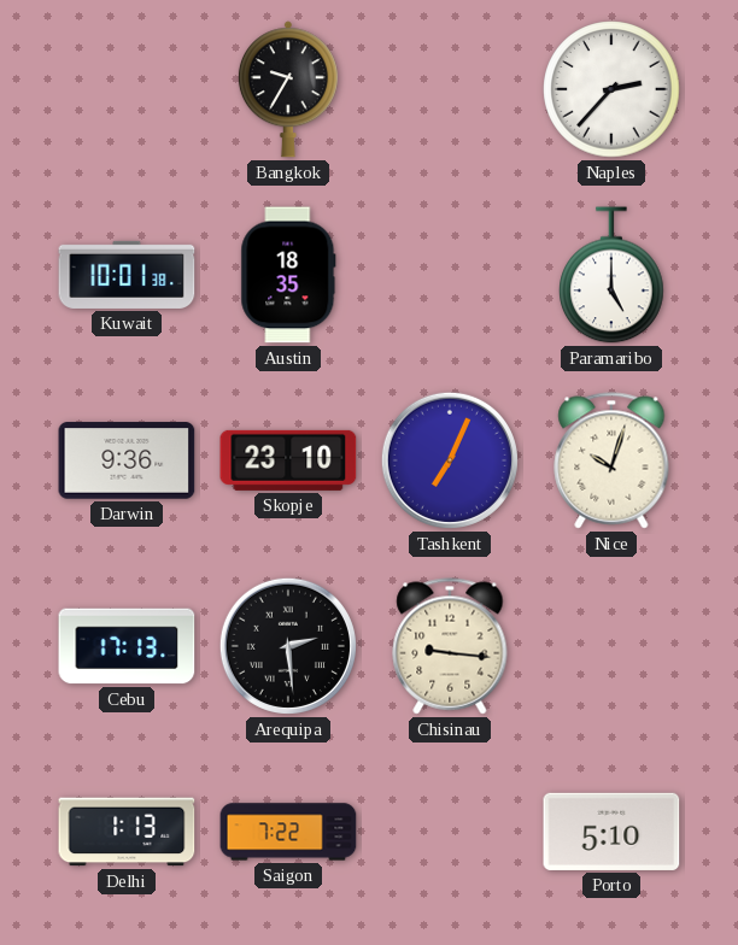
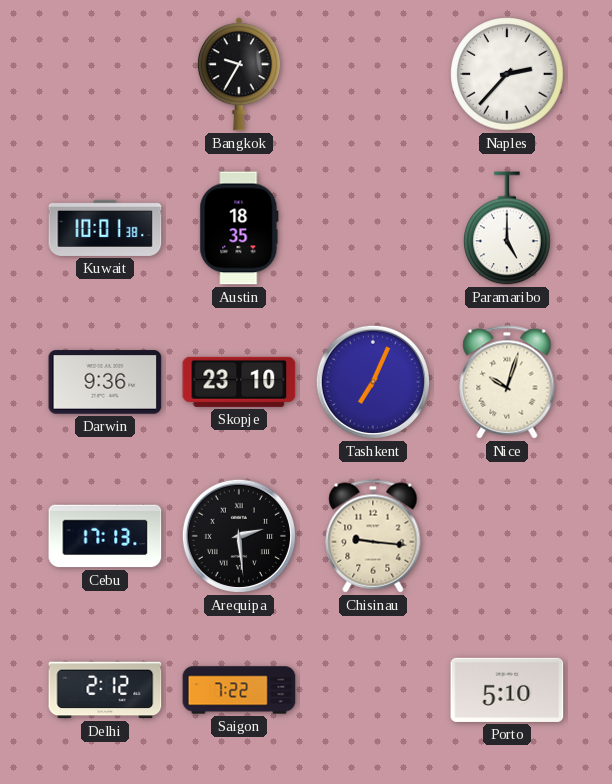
Delhi: 1:13 -> 2:12
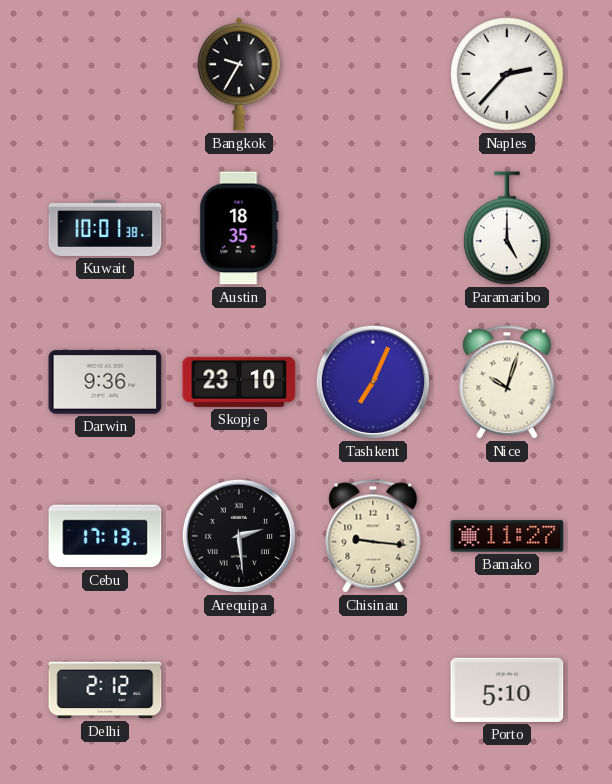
Bamako: none -> 11:27
Saigon: 7:22 -> none
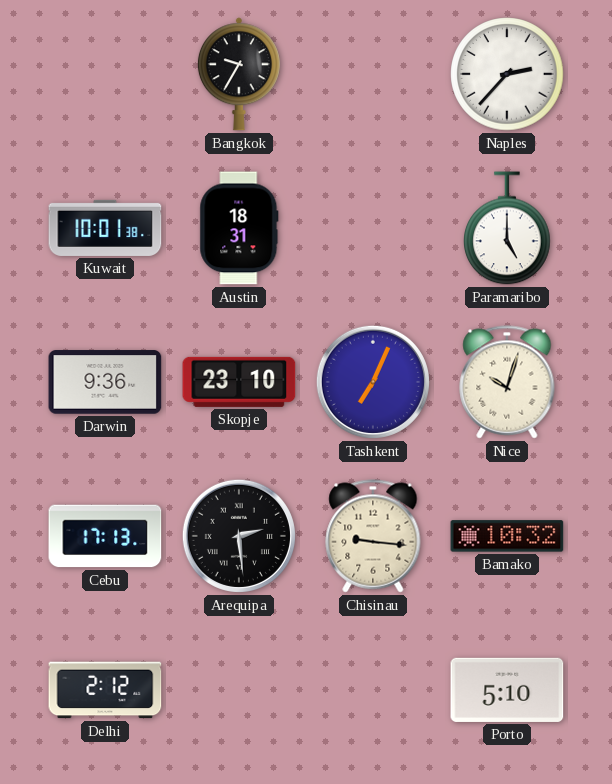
Austin: 18:35 -> 18:31
Bamako: 11:27 -> 10:32
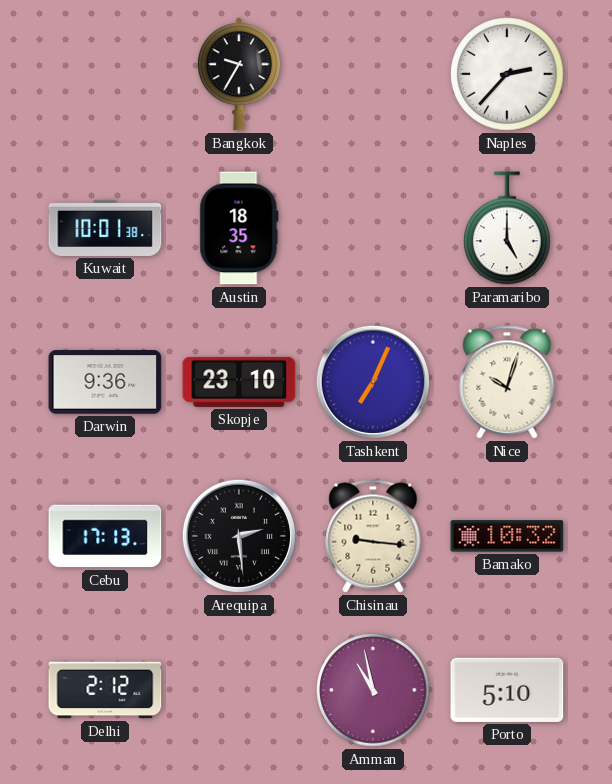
Austin: 18:31 -> 18:35
Amman: none -> 10:58
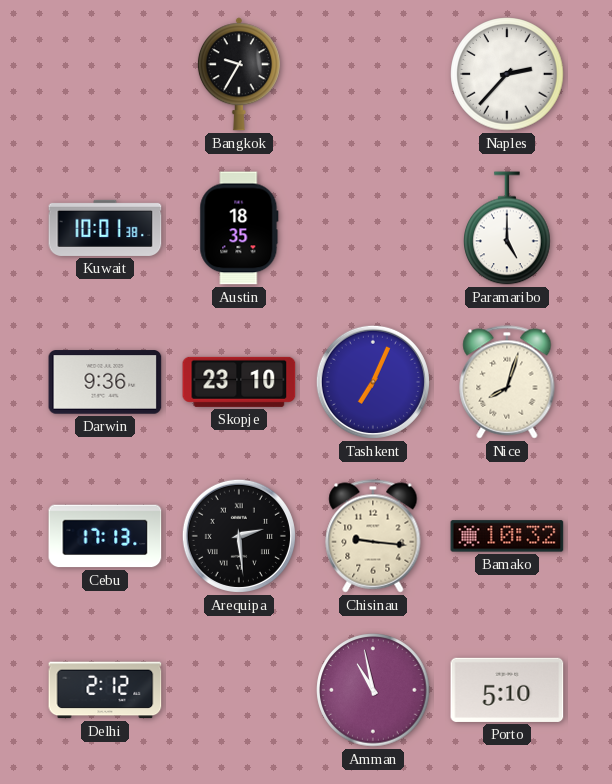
Nice: 10:03 -> 8:03
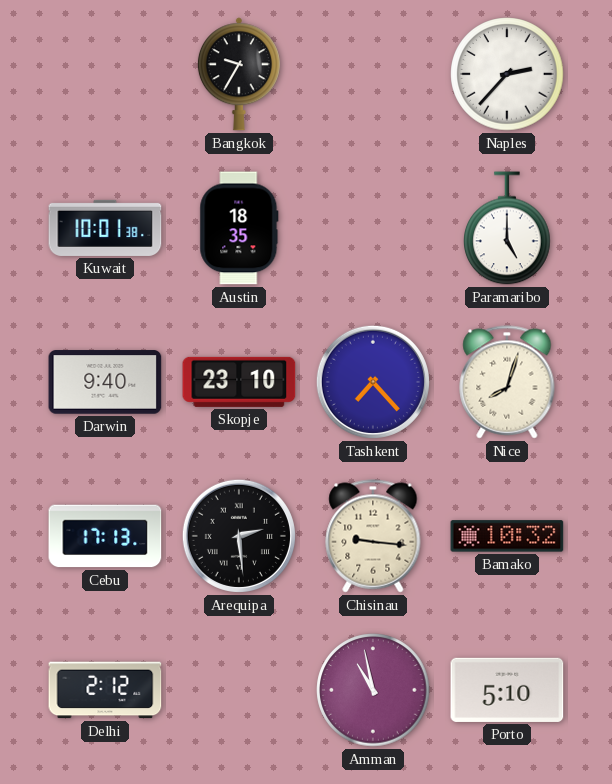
Darwin: 9:36 -> 9:40
Tashkent: 7:04 -> 7:23
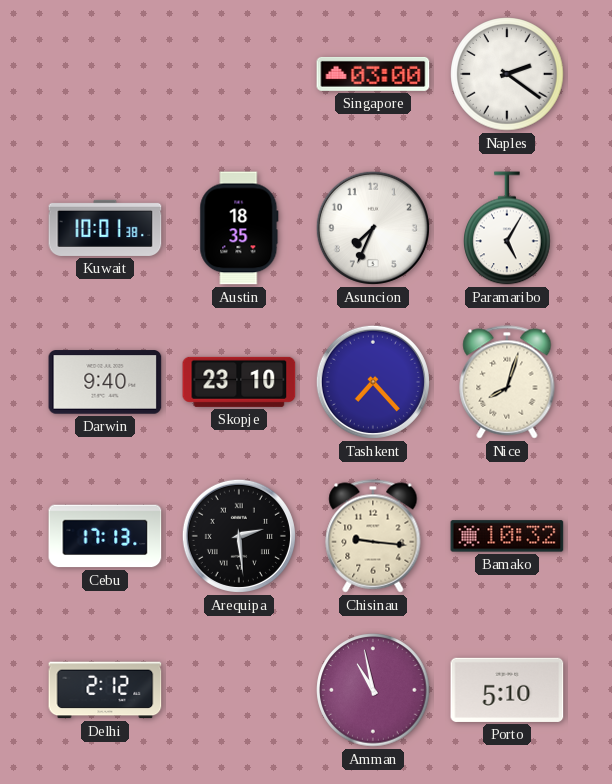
Bangkok: 9:35 -> none
Singapore: none -> 03:00
Naples: 2:37 -> 2:21
Asuncion: none -> 7:34
Paramaribo: 5:00 -> 5:05
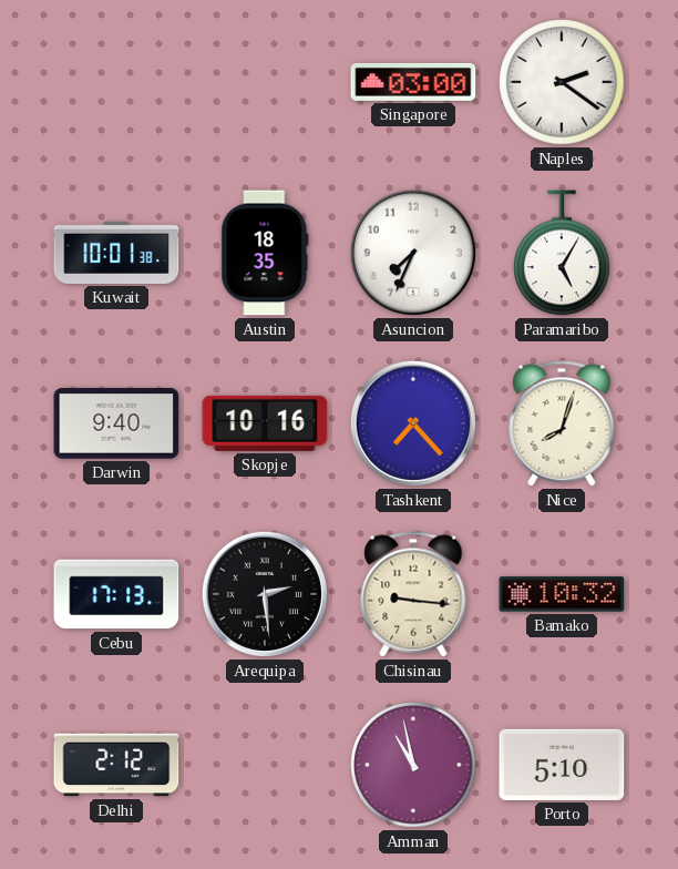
Skopje: 23:10 -> 10:16
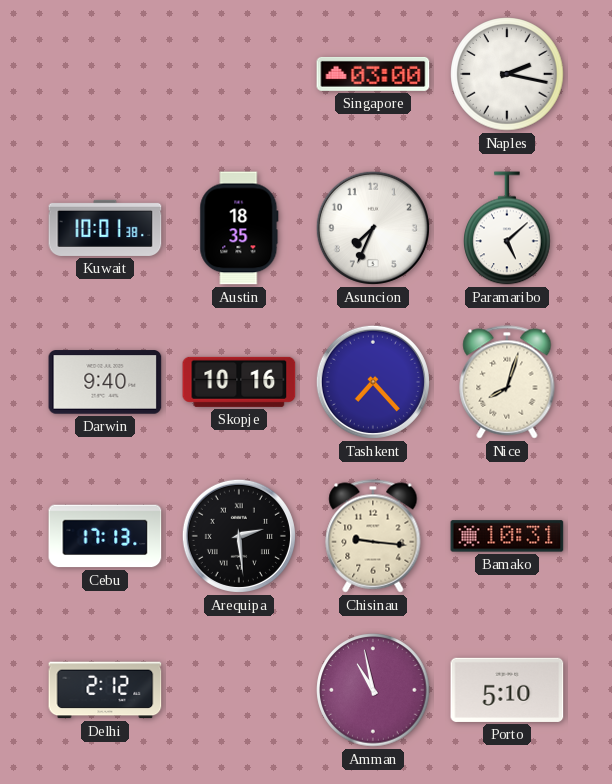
Naples: 2:21 -> 2:17
Paramaribo: 5:05 -> 5:08
Bamako: 10:32 -> 10:31
